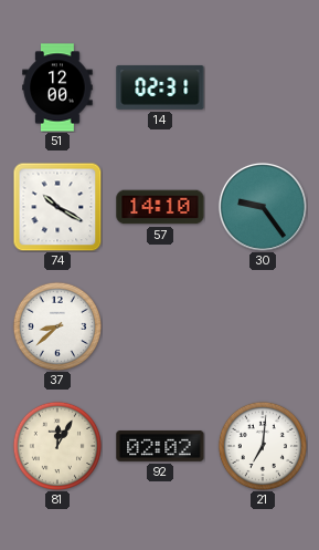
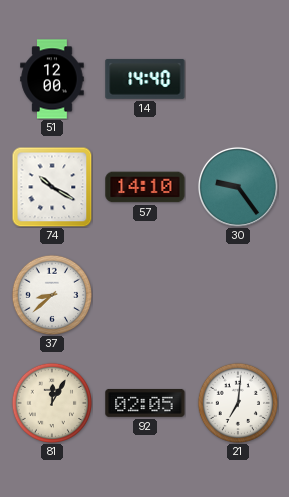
14: 02:31 -> 14:40
92: 02:02 -> 02:05
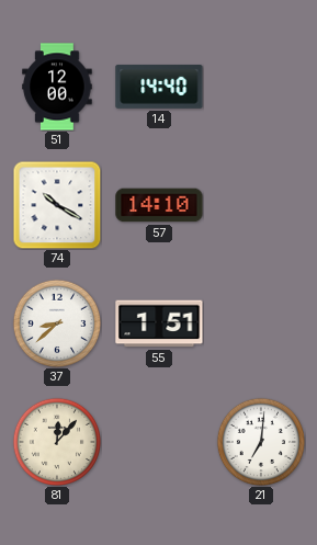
30: 9:24 -> none
55: none -> 1:51
81: 12:05 -> 12:07
92: 02:05 -> none
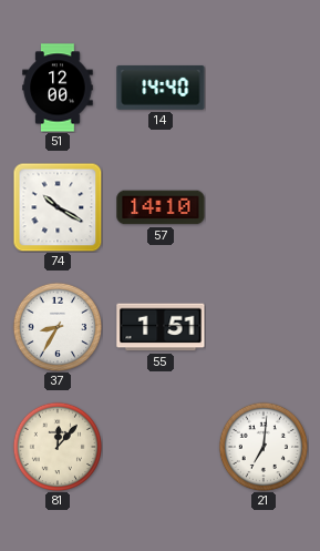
37: 8:38 -> 8:35
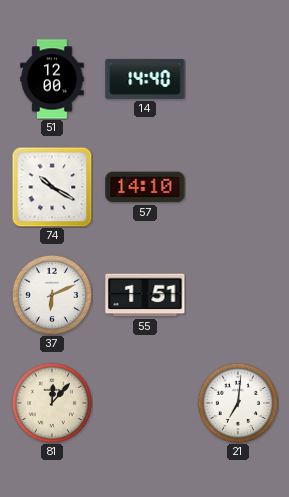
37: 8:35 -> 6:11
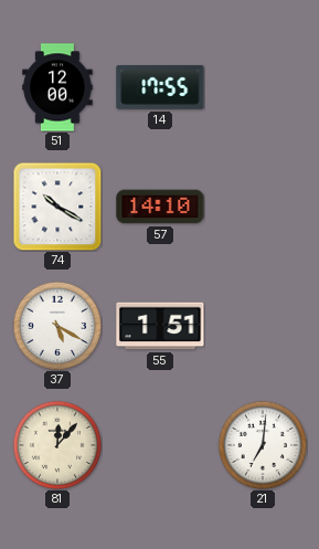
14: 14:40 -> 17:55
37: 6:11 -> 5:20
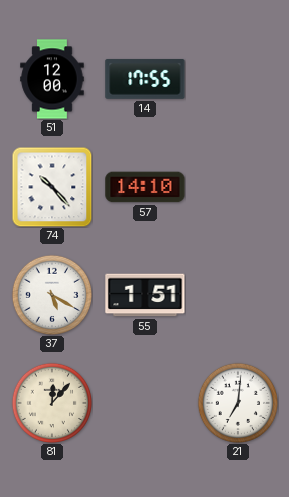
74: 10:20 -> 10:23
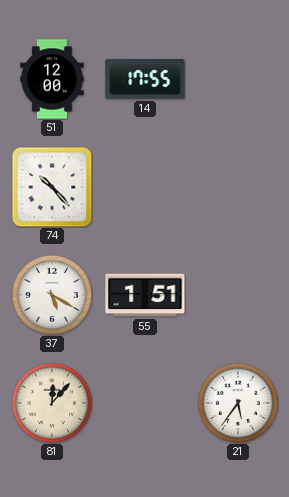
57: 14:10 -> none
21: 7:01 -> 5:36
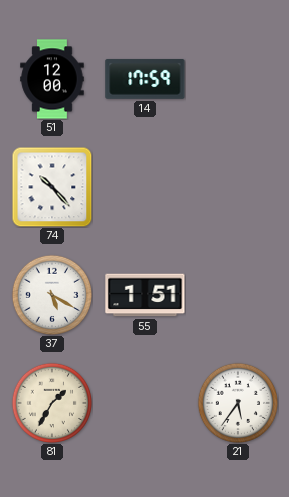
14: 17:55 -> 17:59
81: 12:07 -> 1:35
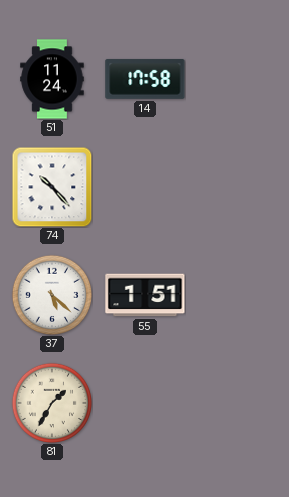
51: 12:00 -> 11:24
14: 17:59 -> 17:58
37: 5:20 -> 5:22
21: 5:36 -> none
